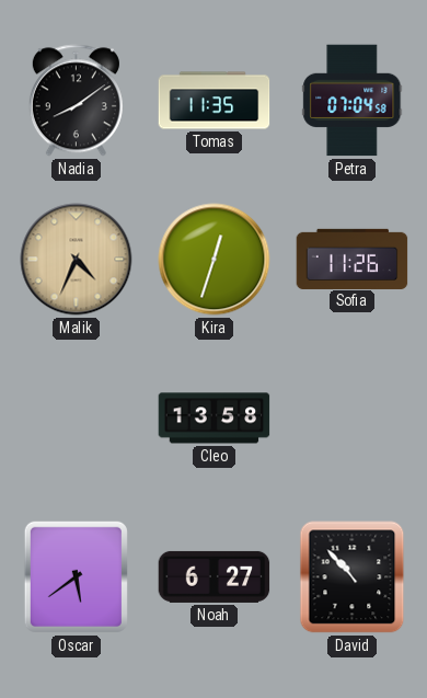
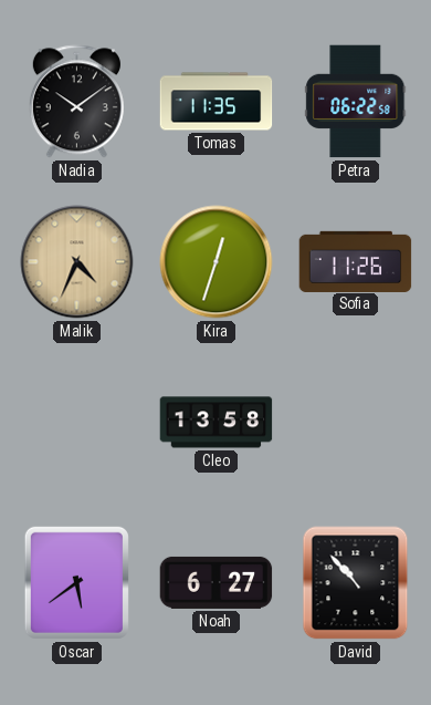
Nadia: 8:09 -> 10:09
Petra: 07:04 -> 06:22
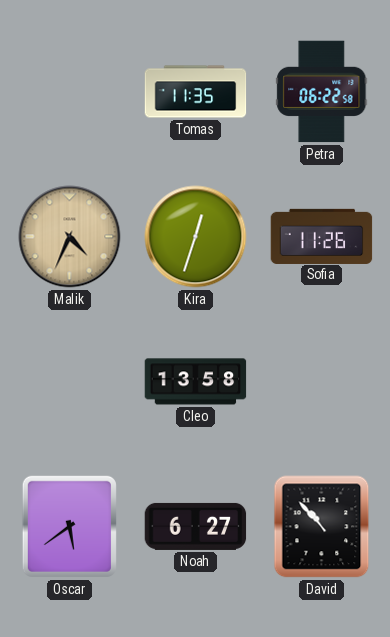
Nadia: 10:09 -> none
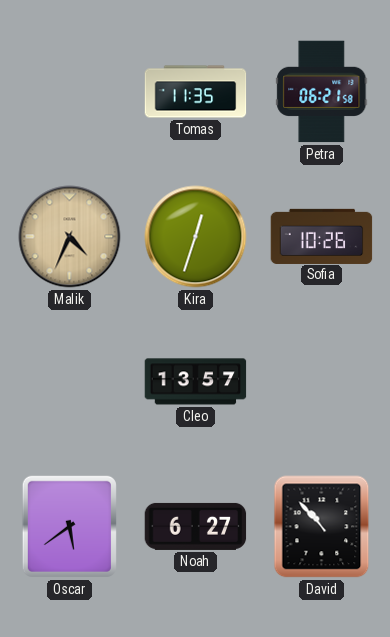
Petra: 06:22 -> 06:21
Sofia: 11:26 -> 10:26
Cleo: 13:58 -> 13:57
